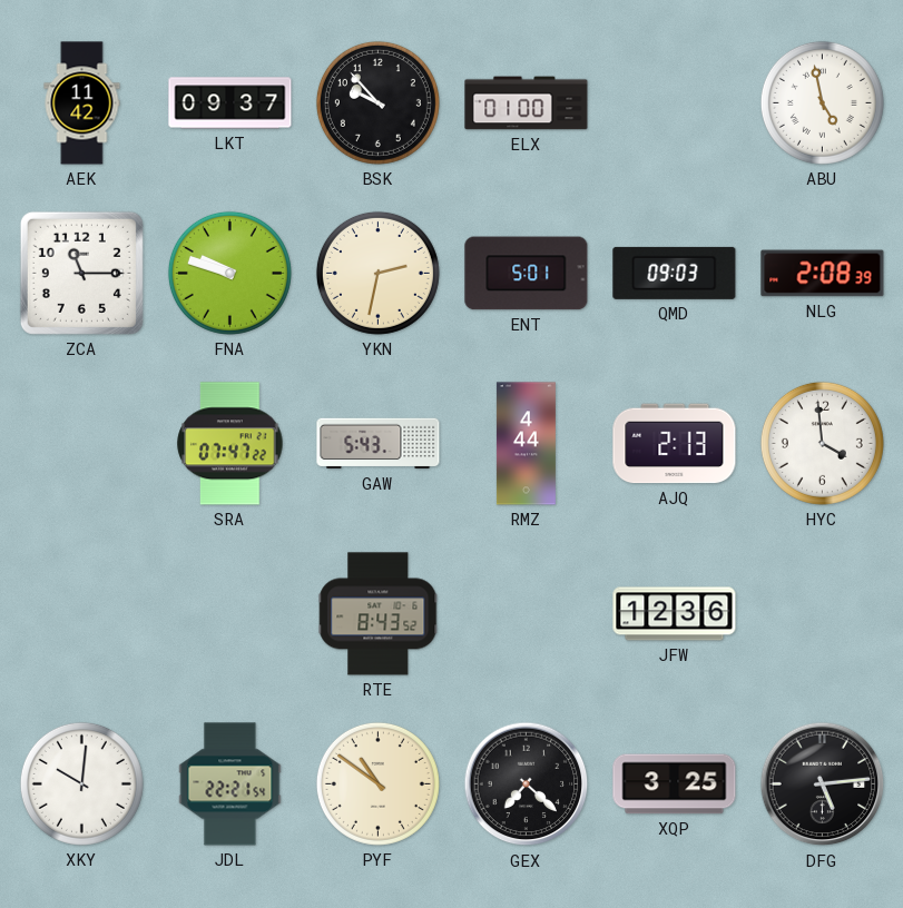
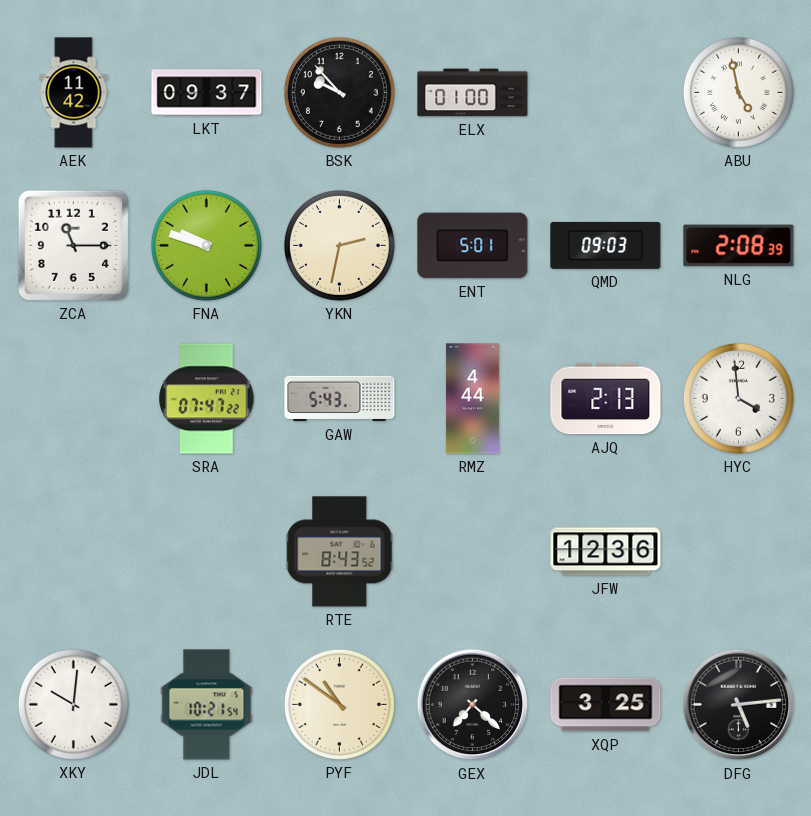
JDL: 22:21 -> 10:21
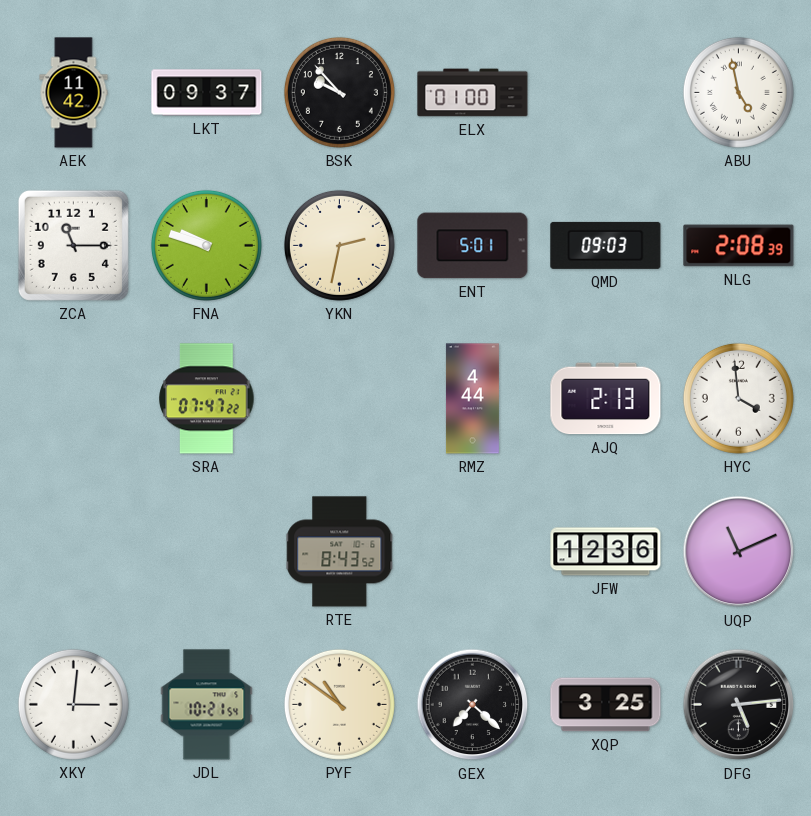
GAW: 5:43 -> none
UQP: none -> 11:11
XKY: 10:01 -> 3:01
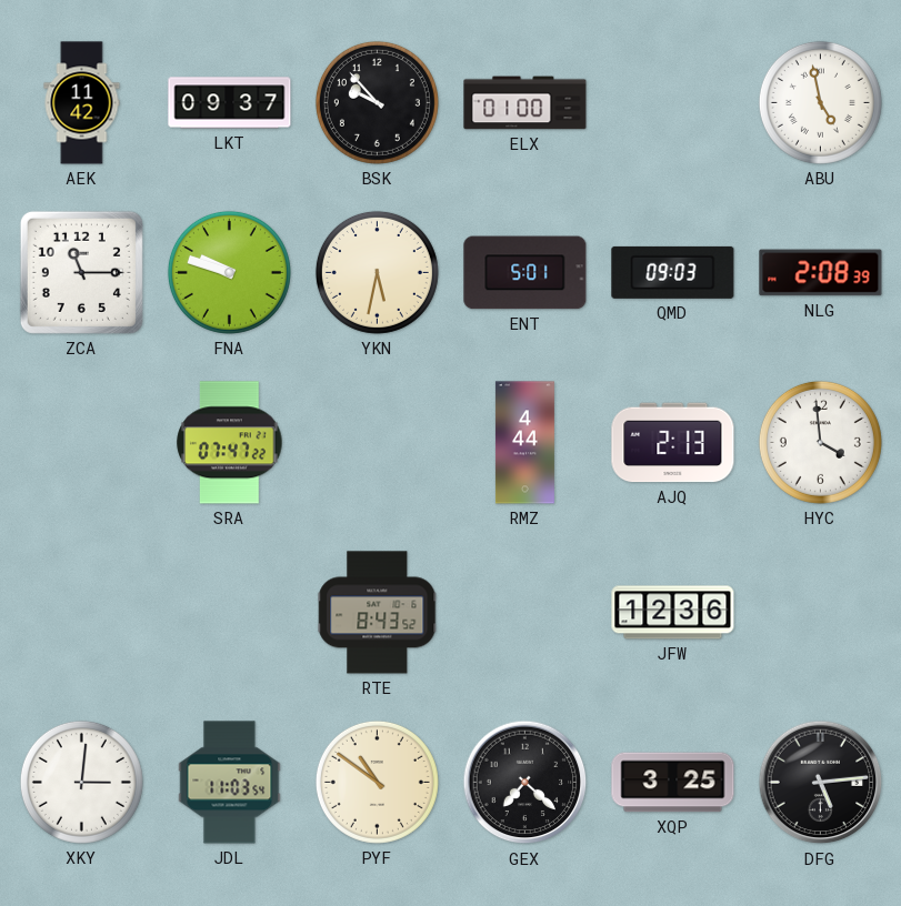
YKN: 2:32 -> 5:32
UQP: 11:11 -> none
JDL: 10:21 -> 11:03
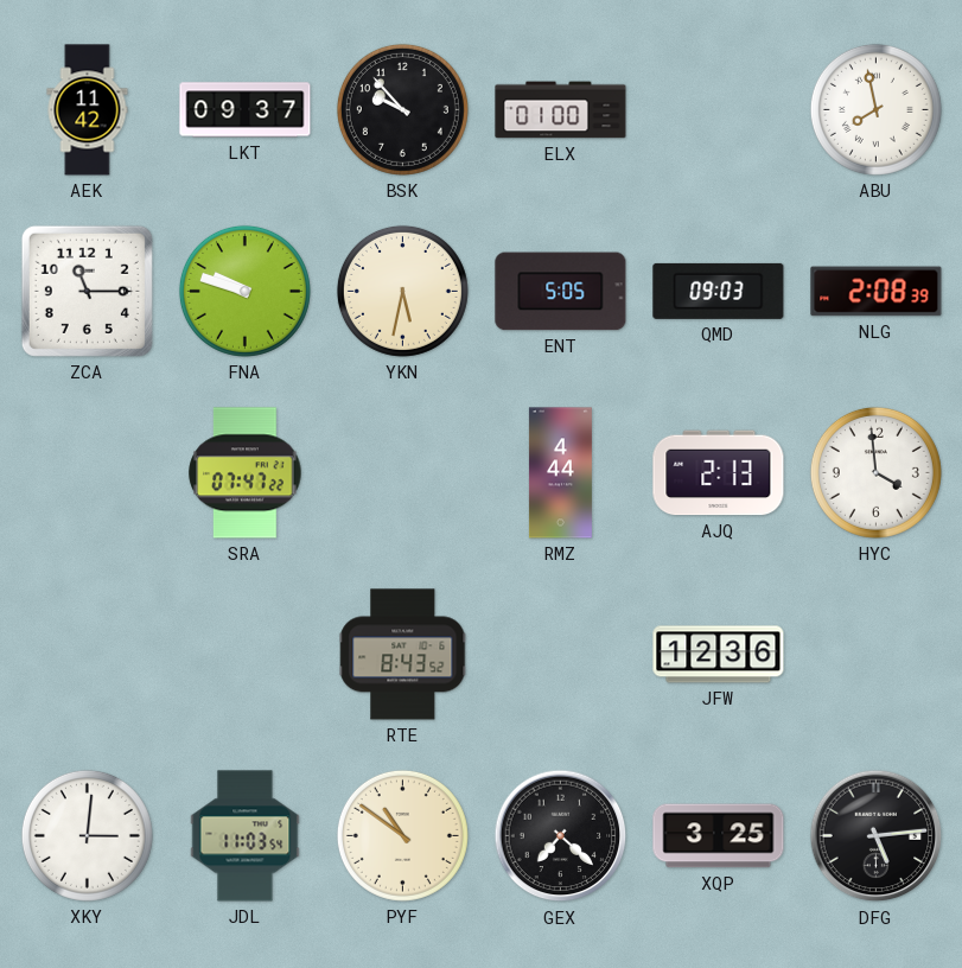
ABU: 4:58 -> 7:58
ENT: 5:01 -> 5:05
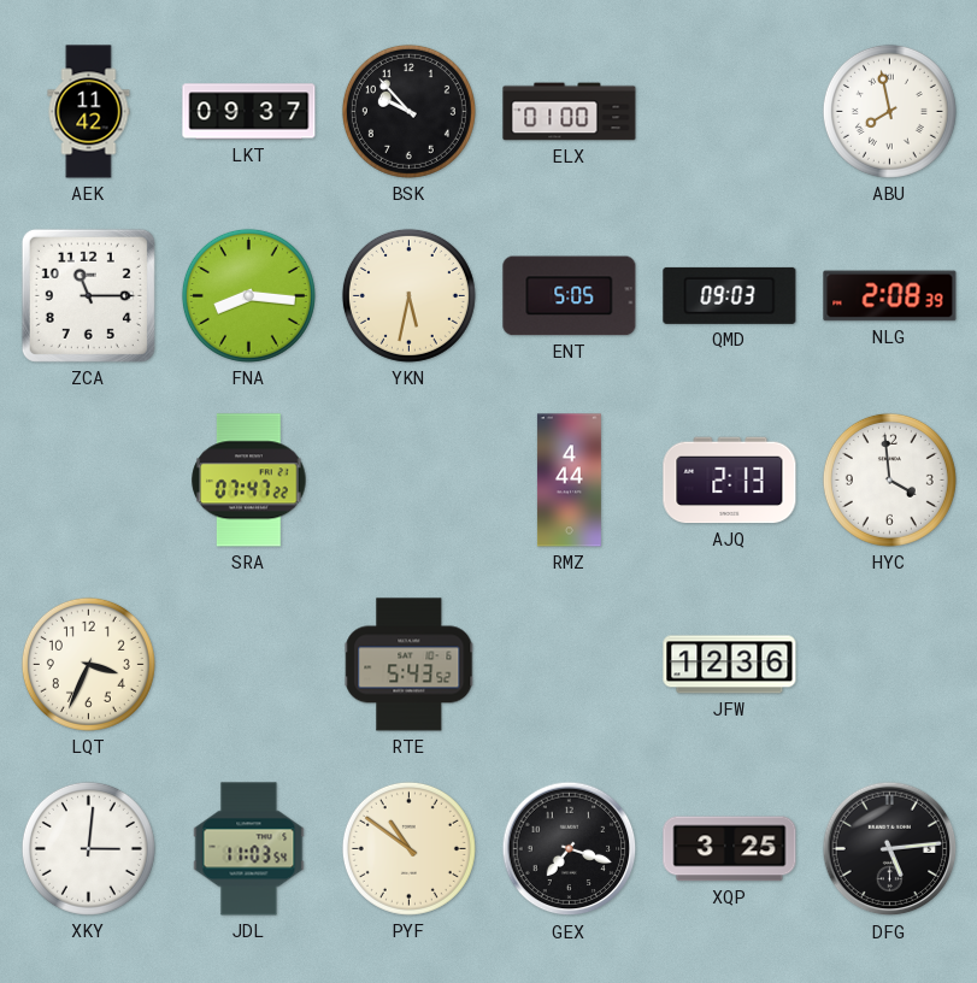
FNA: 9:48 -> 8:16
LQT: none -> 3:34
RTE: 8:43 -> 5:43
GEX: 7:22 -> 7:18
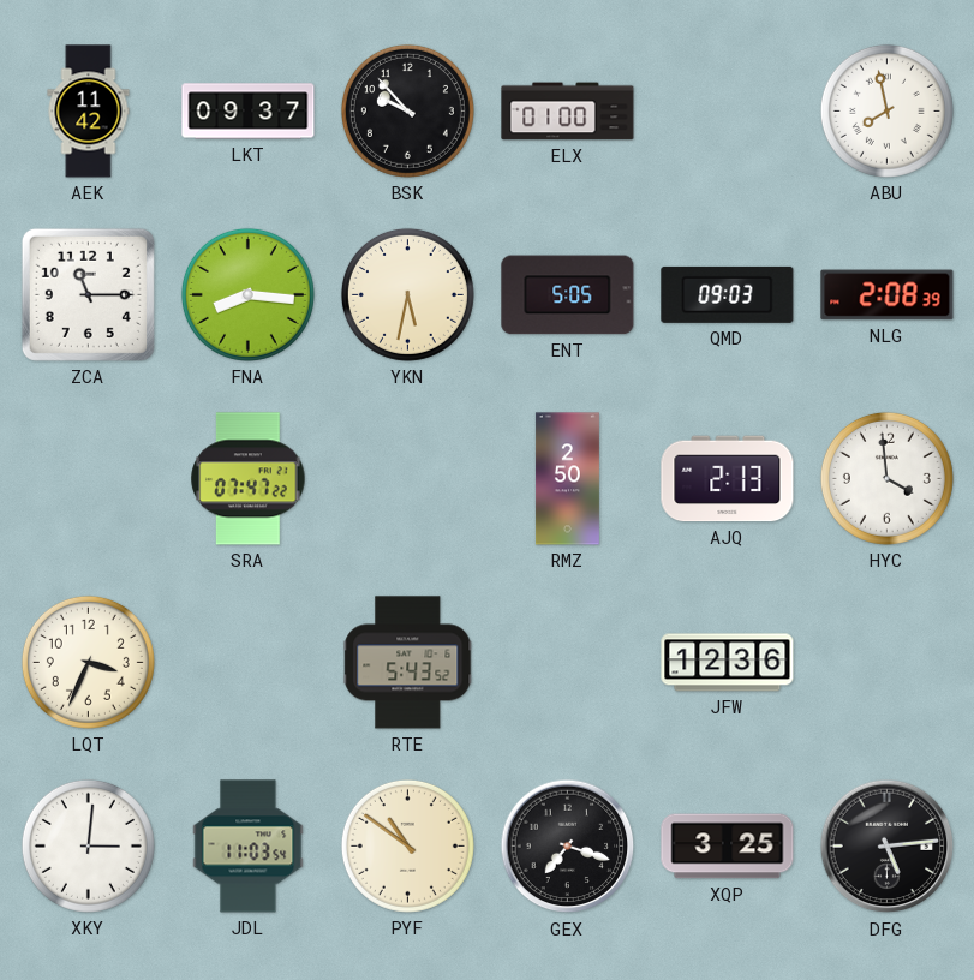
RMZ: 4:44 -> 2:50
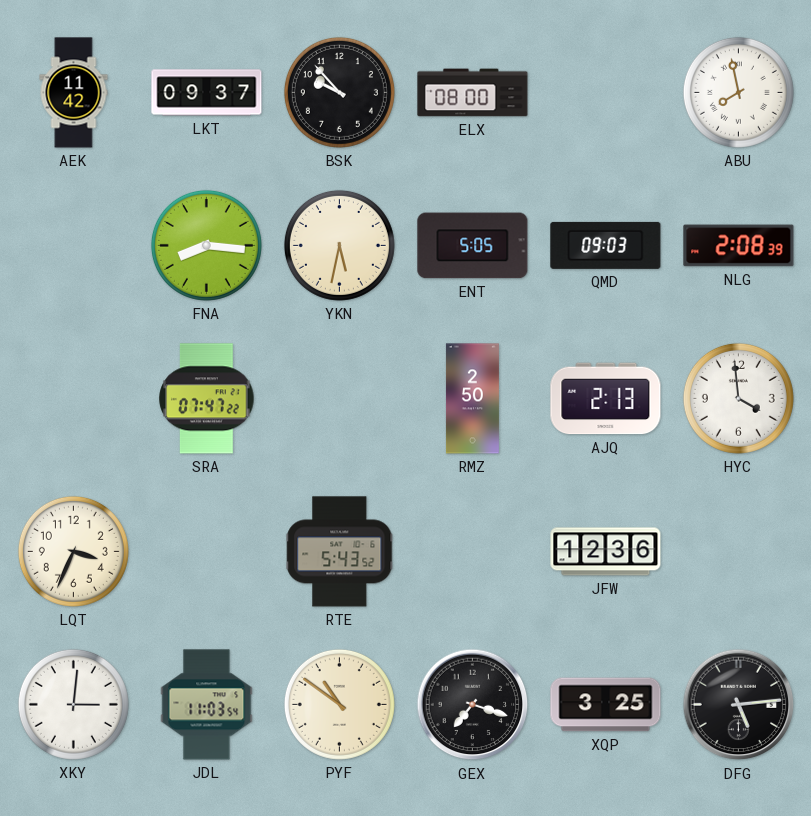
ELX: 01:00 -> 08:00
ZCA: 11:15 -> none
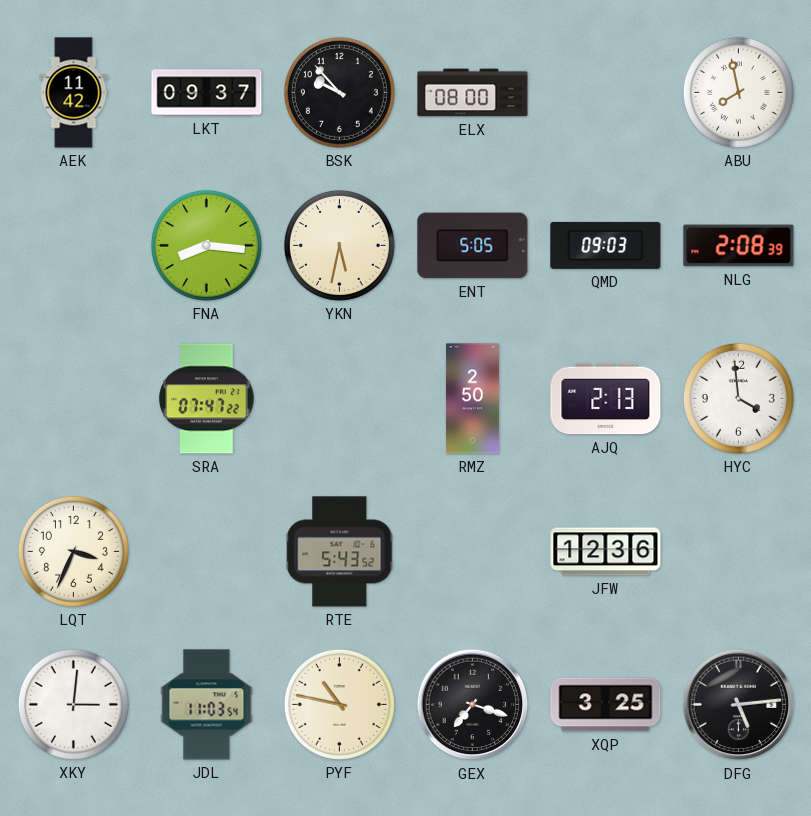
PYF: 10:51 -> 10:47
